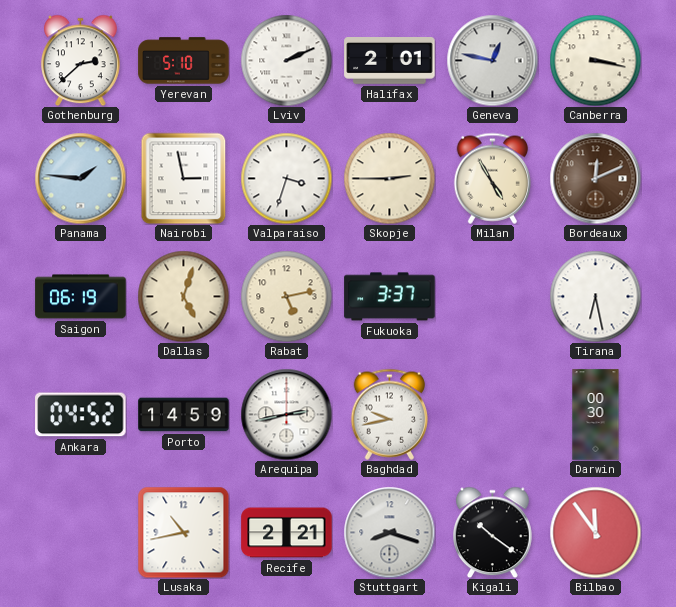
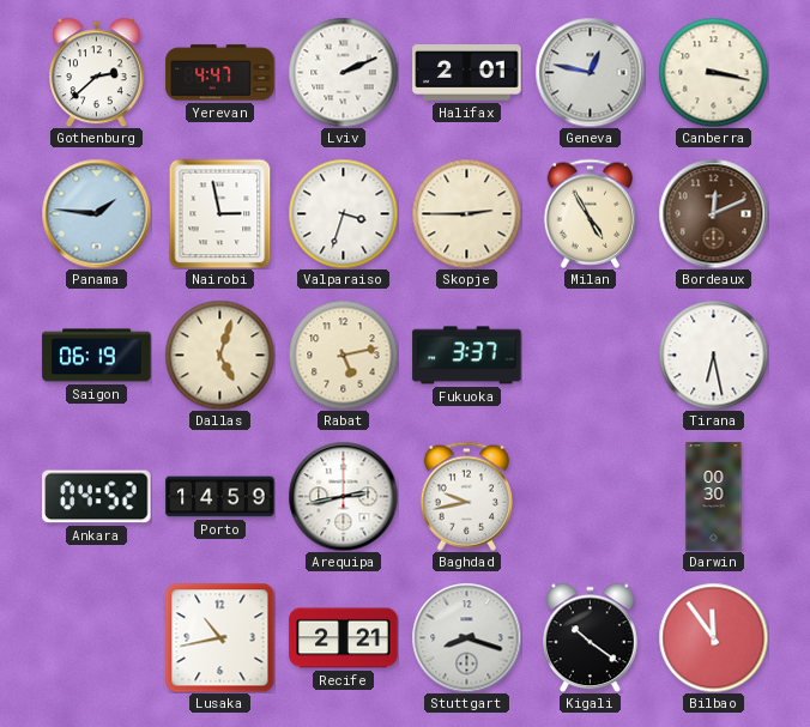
Yerevan: 5:10 -> 4:47
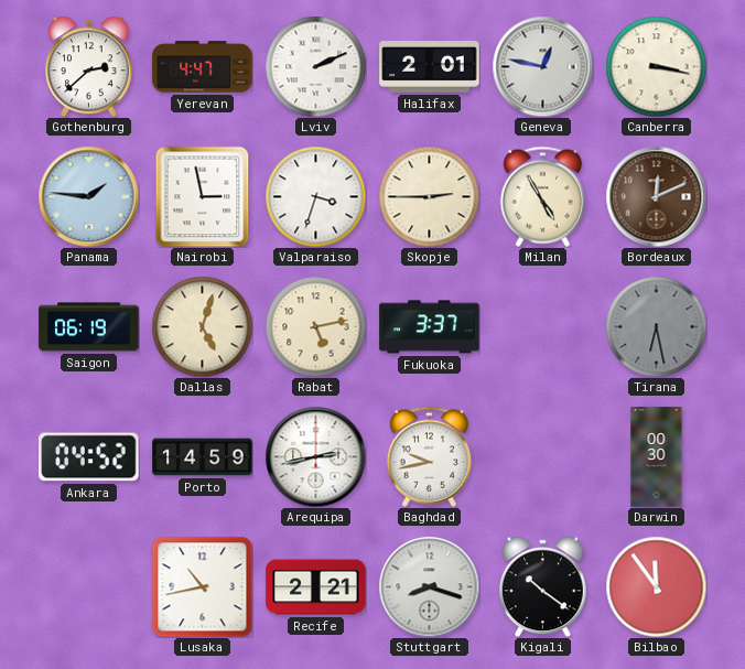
Tirana dial: white -> grey
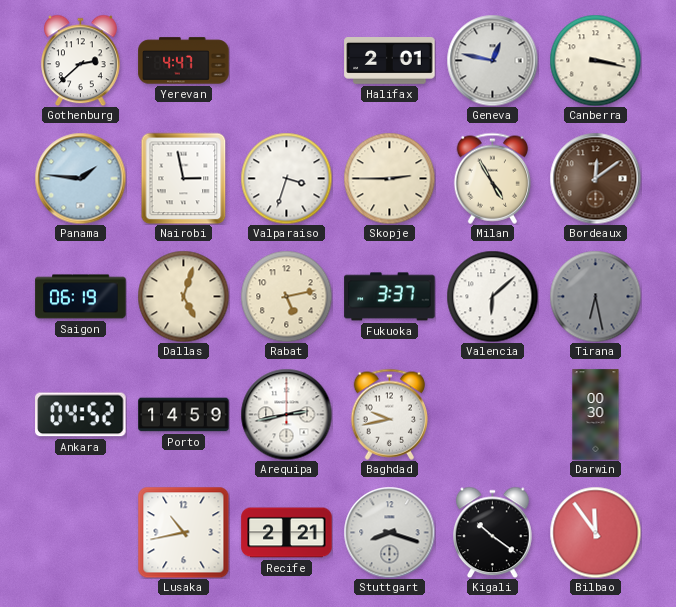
Lviv: 2:11 -> none
Bordeaux: 12:11 -> 12:09
Valencia: none -> 6:08
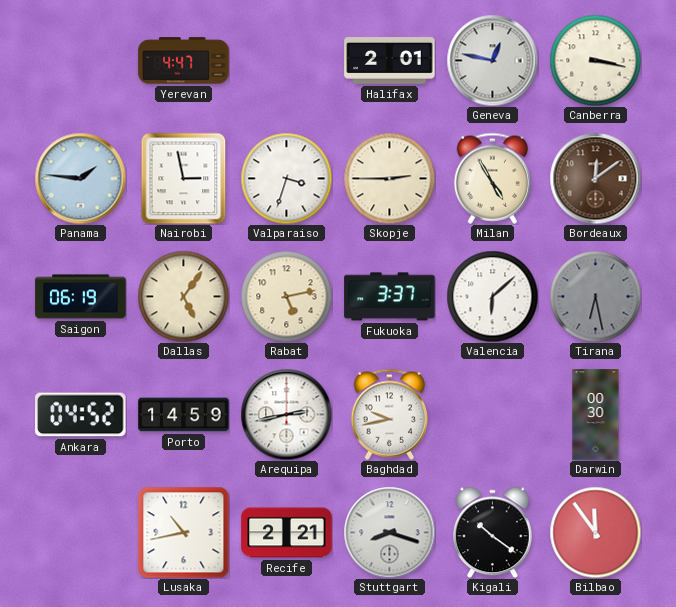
Gothenburg: 2:38 -> none
Dallas: 5:03 -> 5:06
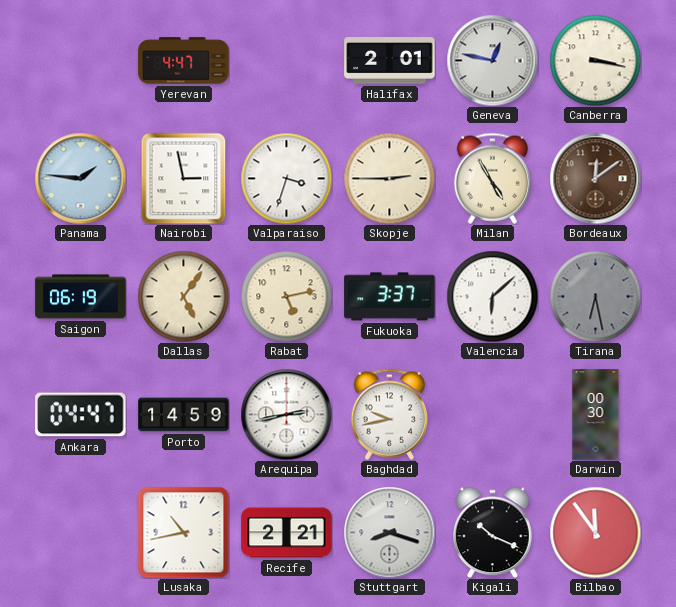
Ankara: 04:52 -> 04:47
Kigali: 10:21 -> 10:19
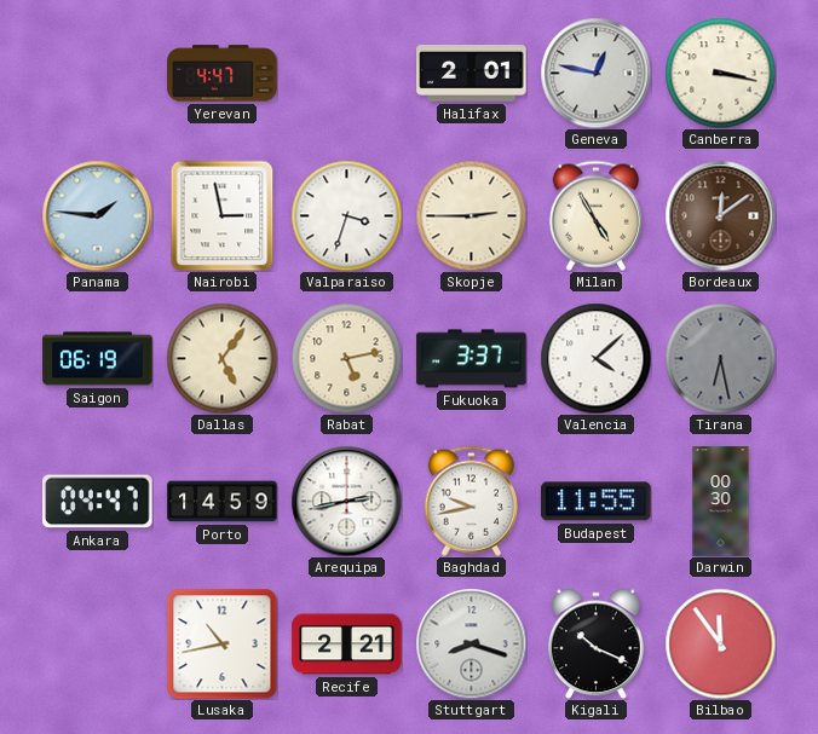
Valencia: 6:08 -> 4:08
Budapest: none -> 11:55
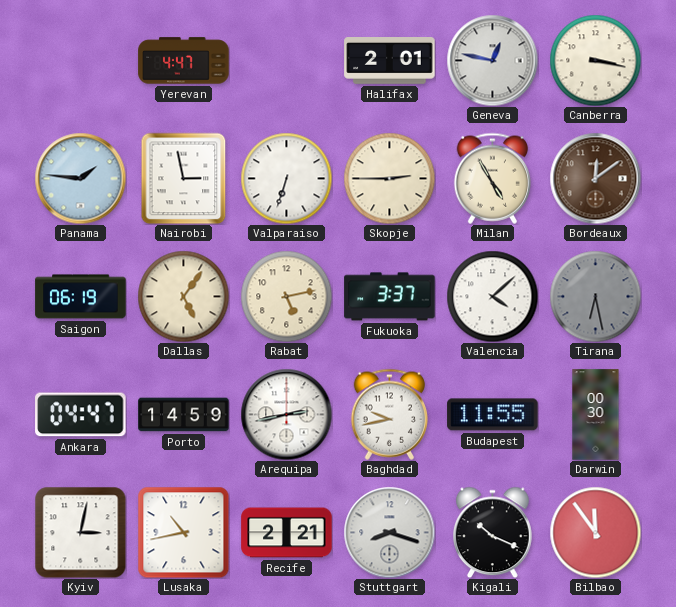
Valparaiso: 3:33 -> 6:33
Kyiv: none -> 3:02
